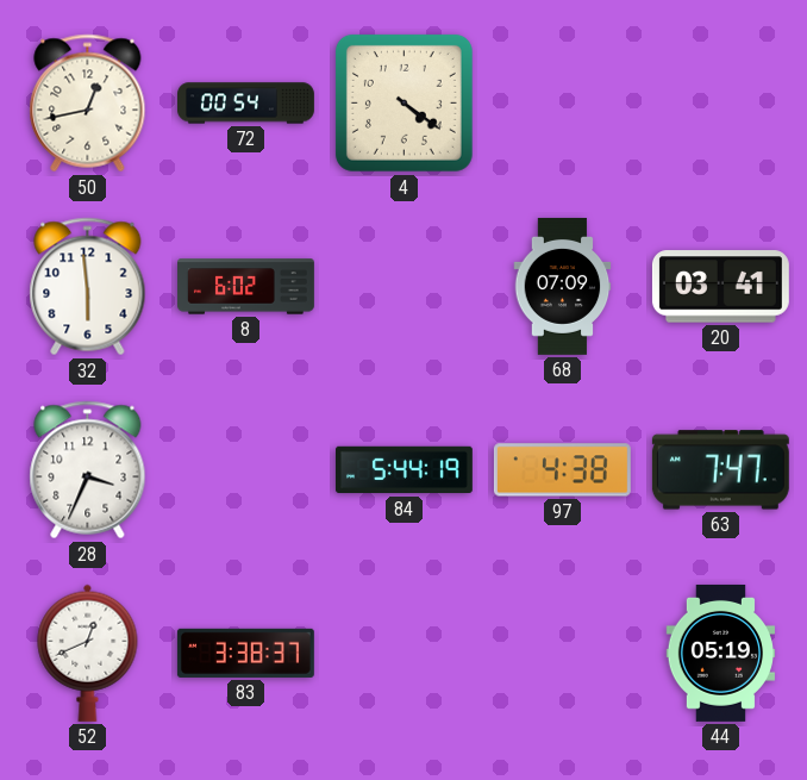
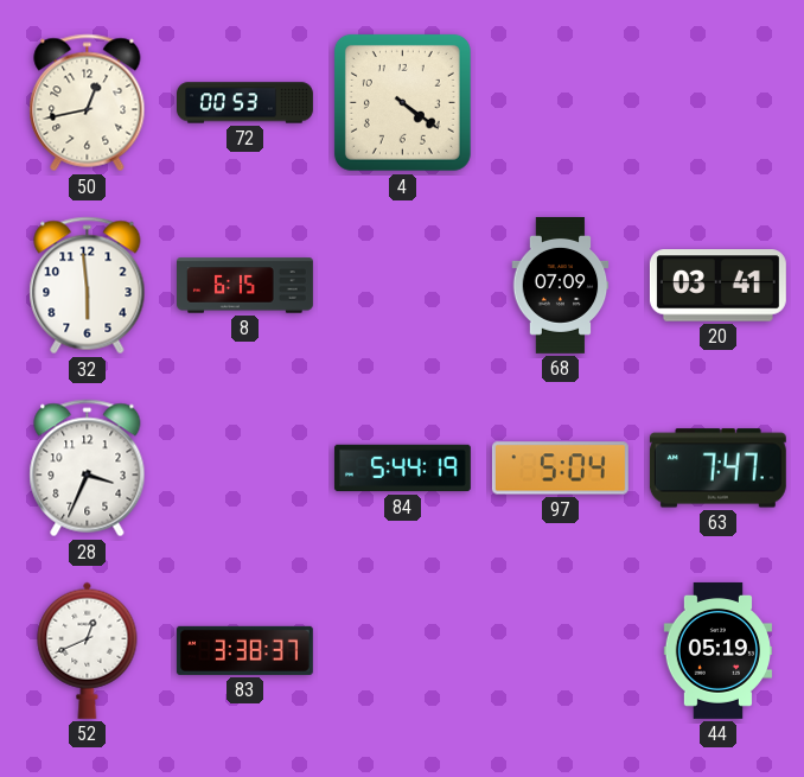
72: 00:54 -> 00:53
8: 6:02 -> 6:15
97: 4:38 -> 5:04
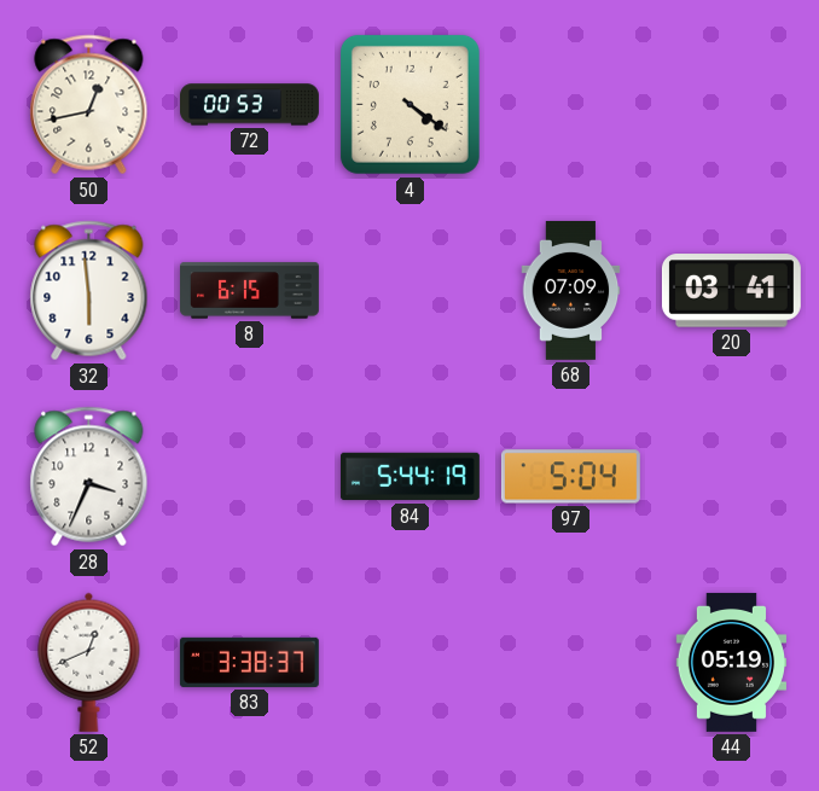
63: 7:47 -> none
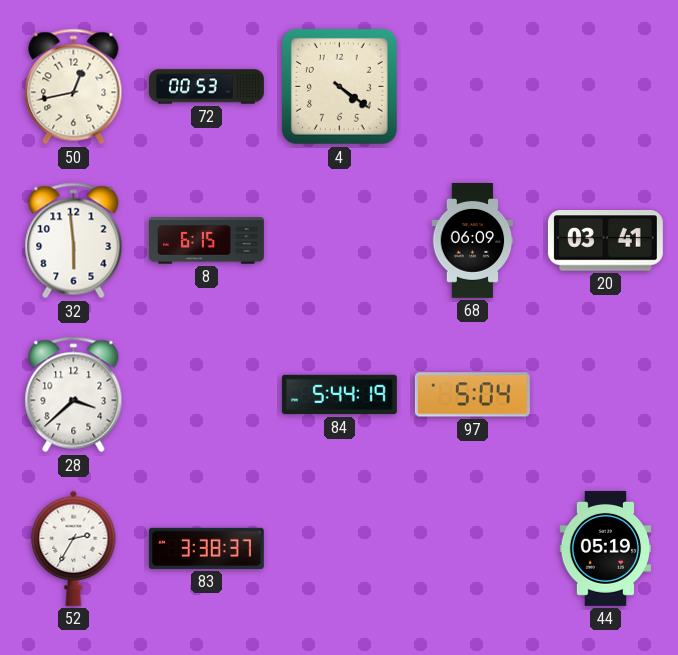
68: 07:09 -> 06:09
28: 3:34 -> 3:38
52: 12:41 -> 2:35
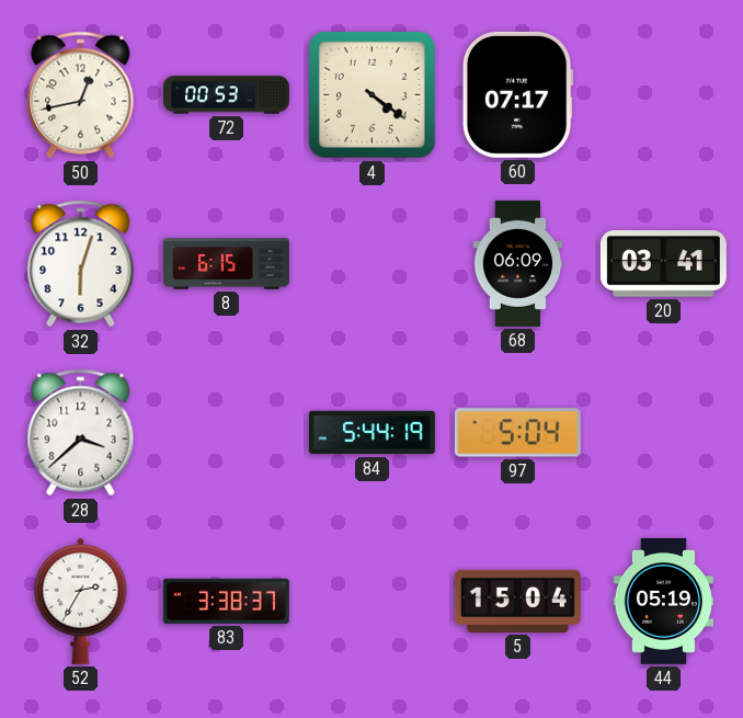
60: none -> 07:17
32: 5:59 -> 6:03
5: none -> 15:04
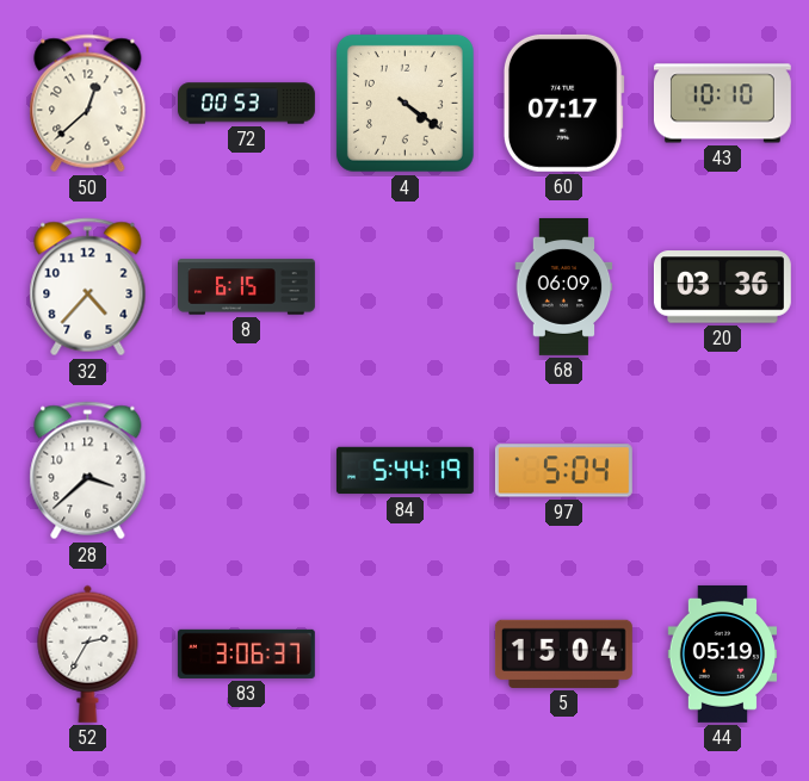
50: 12:43 -> 12:38
43: none -> 10:10
32: 6:03 -> 4:37
20: 03:41 -> 03:36
83: 3:38 -> 3:06
